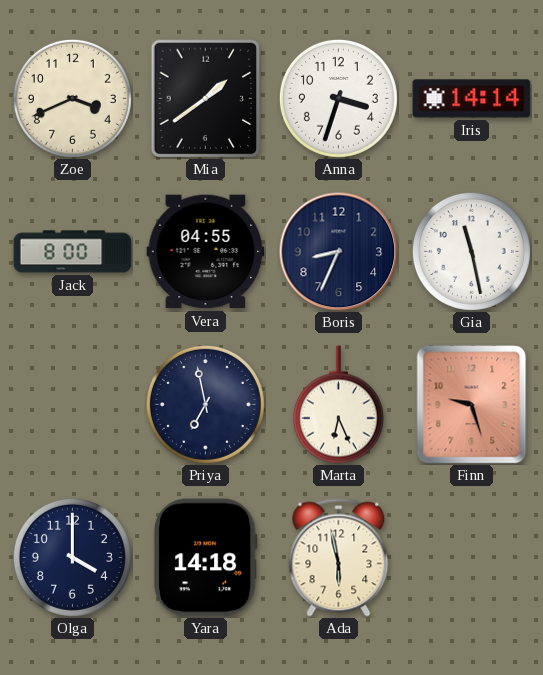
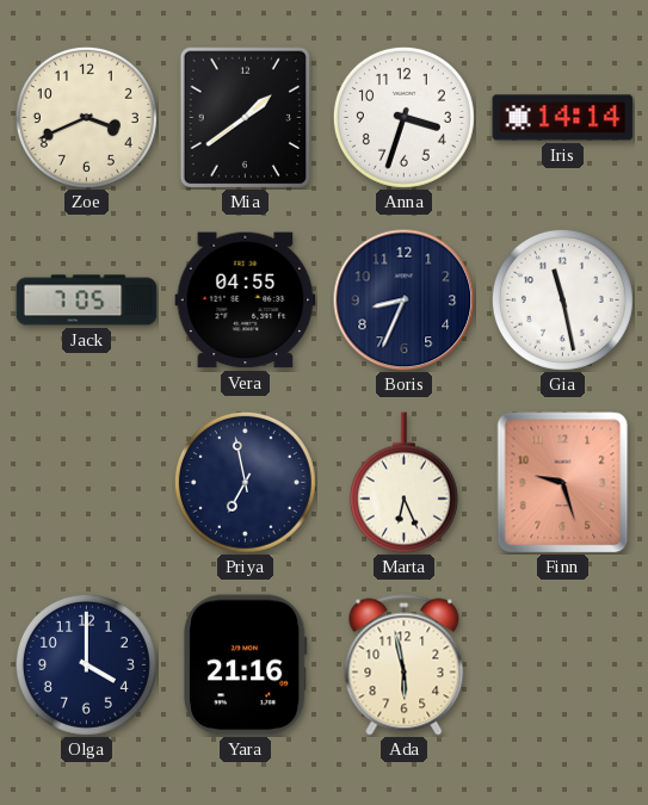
Jack: 8:00 -> 7:05
Yara: 14:18 -> 21:16
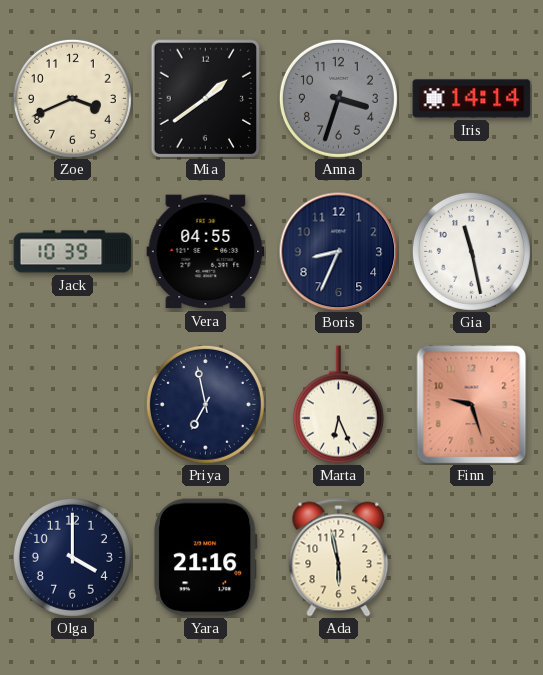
Anna dial: white -> grey
Jack: 7:05 -> 10:39
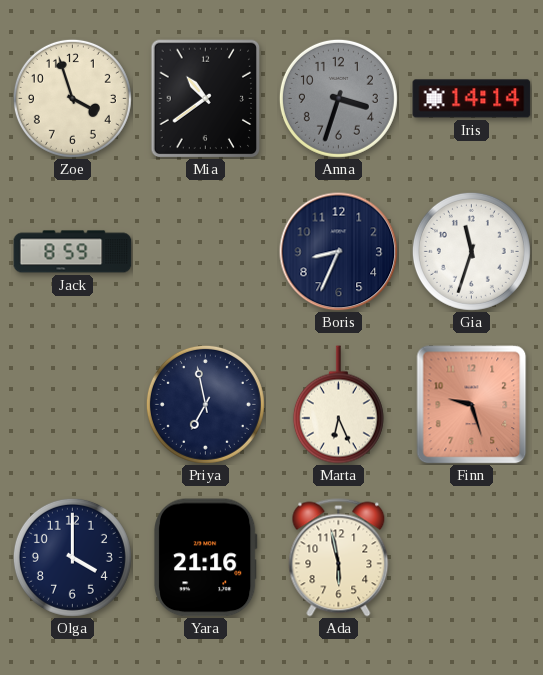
Zoe: 3:41 -> 3:57
Mia: 1:39 -> 10:39
Jack: 10:39 -> 8:59
Vera: 04:55 -> none
Gia: 11:28 -> 11:33
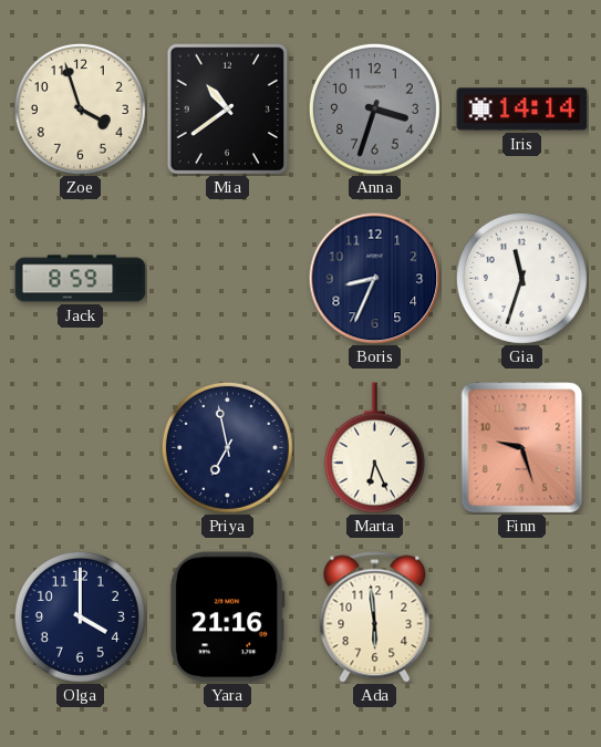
Ada: 5:58 -> 5:59
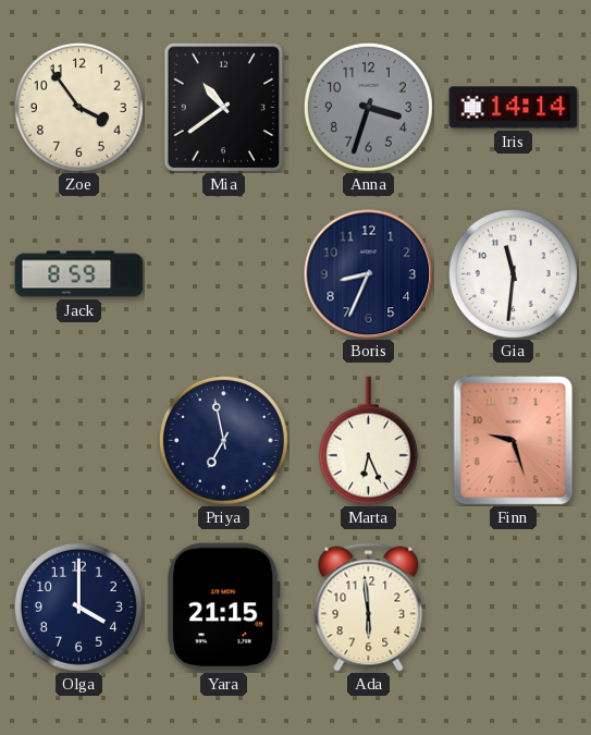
Zoe: 3:57 -> 3:54
Gia: 11:33 -> 11:31
Yara: 21:16 -> 21:15
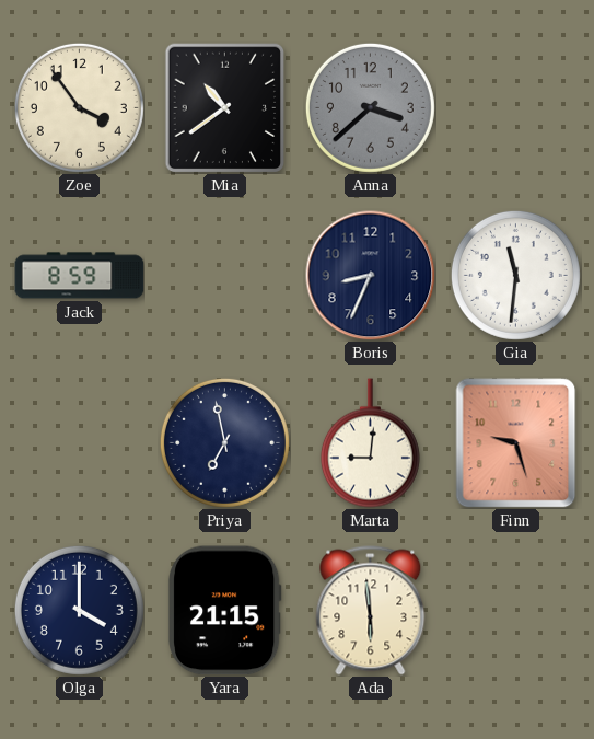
Anna: 3:33 -> 3:38
Iris: 14:14 -> none
Marta: 6:26 -> 9:01
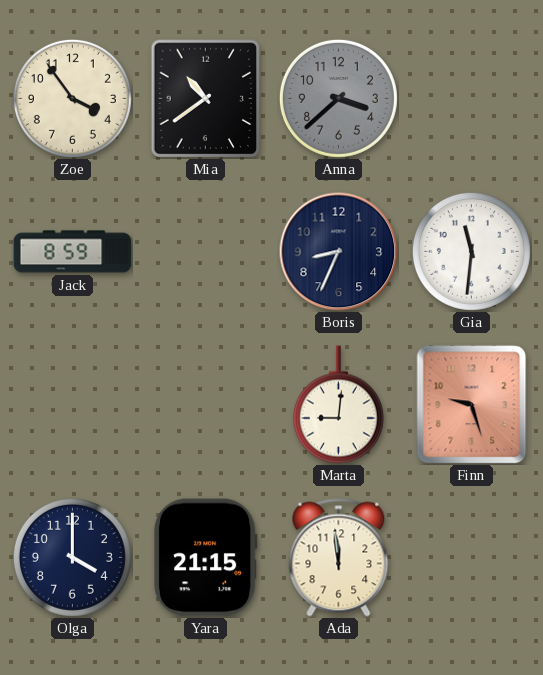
Priya: 6:58 -> none
Ada: 5:59 -> 11:59
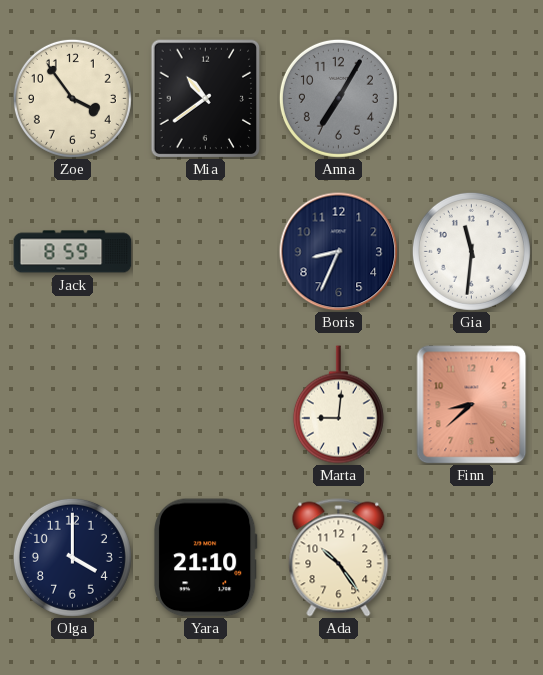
Anna: 3:38 -> 7:05
Finn: 9:27 -> 8:38
Yara: 21:15 -> 21:10
Ada: 11:59 -> 10:24
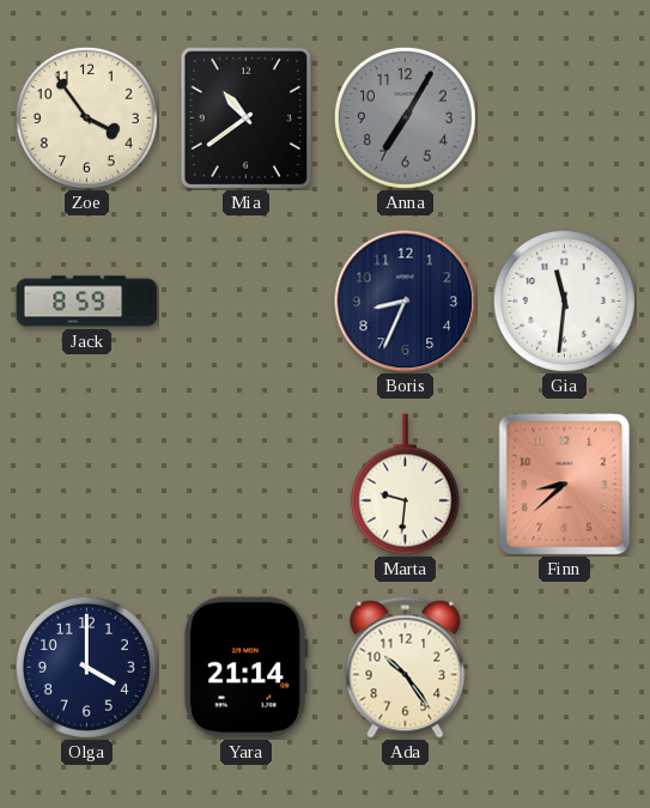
Marta: 9:01 -> 9:31
Yara: 21:10 -> 21:14
